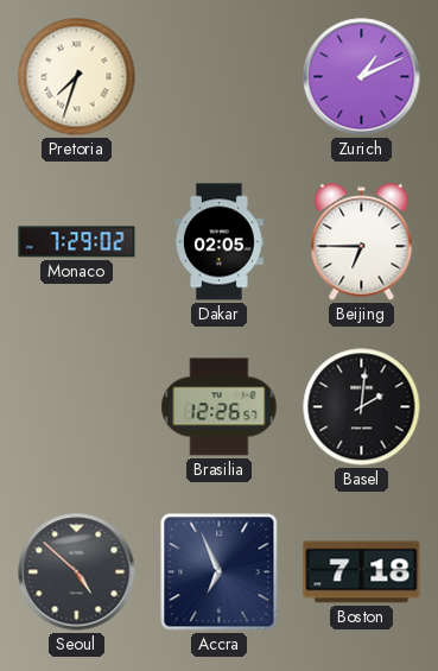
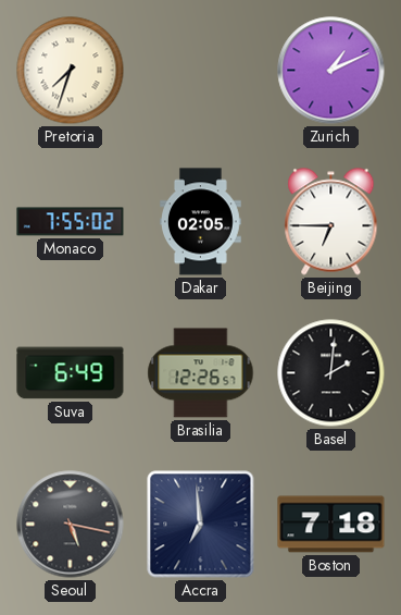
Monaco: 7:29 -> 7:55
Suva: none -> 6:49
Seoul: 4:52 -> 5:17
Accra: 6:56 -> 6:59
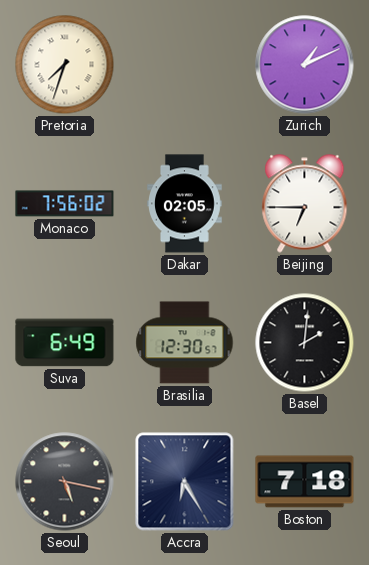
Monaco: 7:55 -> 7:56
Brasilia: 12:26 -> 12:30
Accra: 6:59 -> 6:25
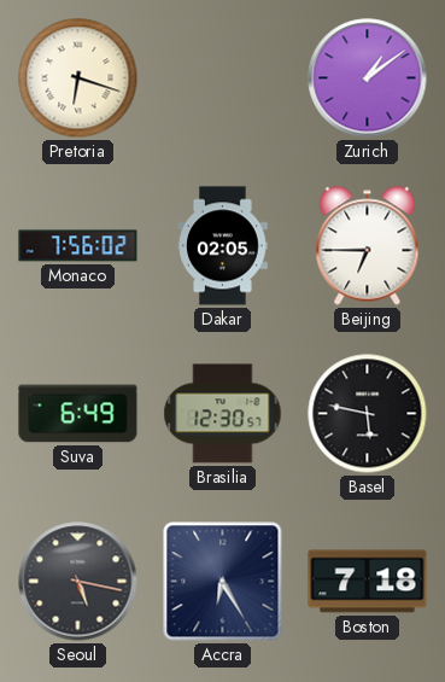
Pretoria: 7:33 -> 6:18
Zurich: 1:11 -> 1:09
Basel: 2:01 -> 5:47
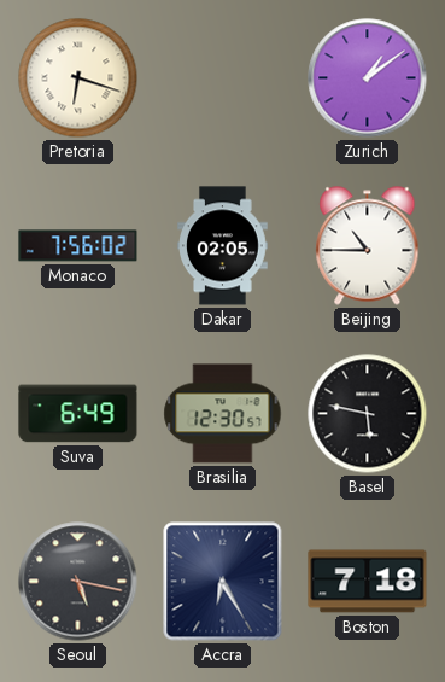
Beijing: 6:45 -> 10:45
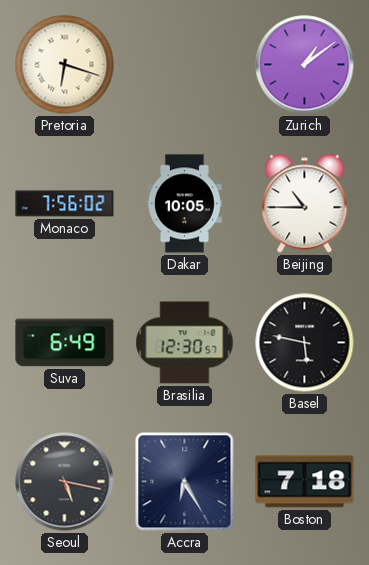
Dakar: 02:05 -> 10:05
